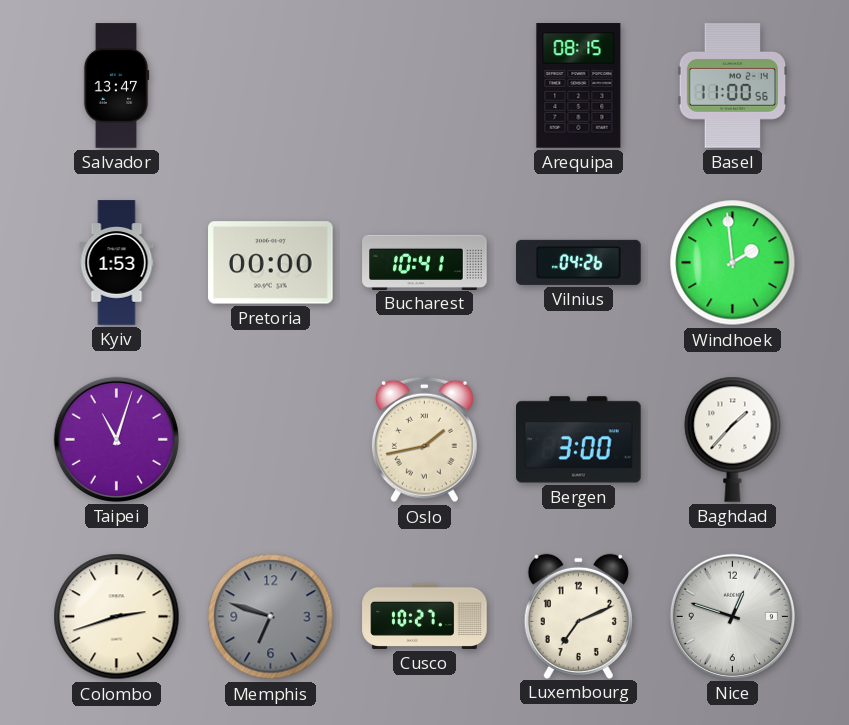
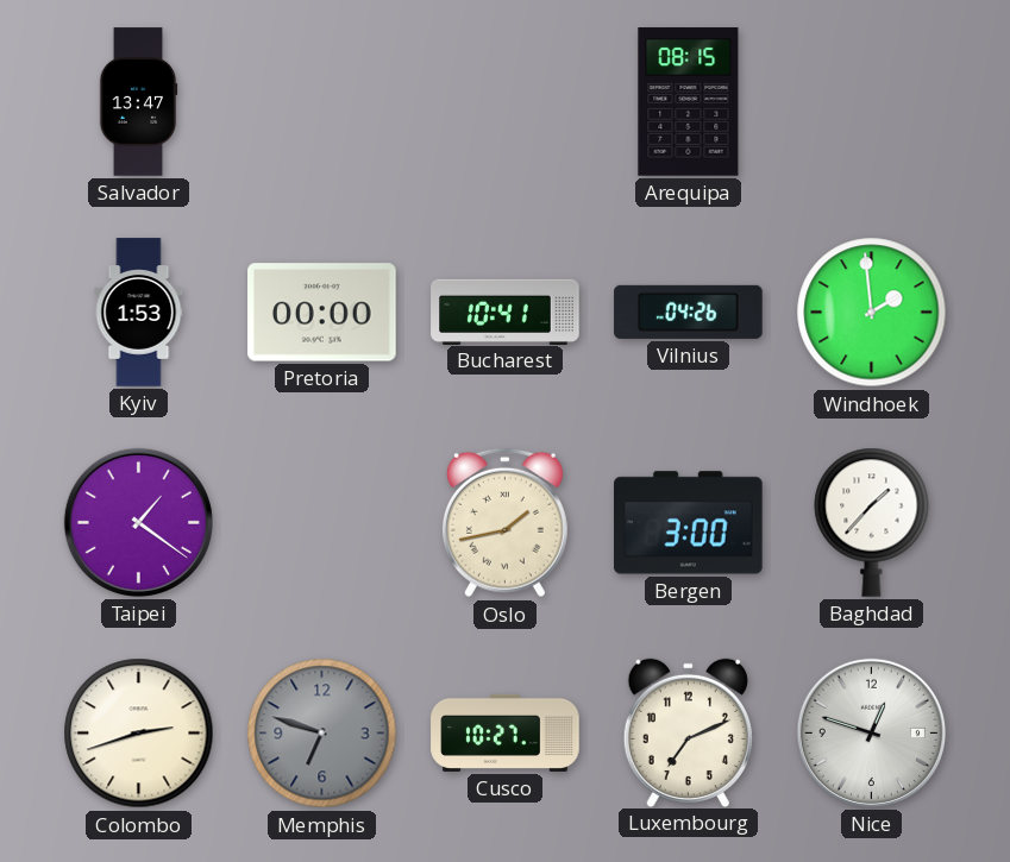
Basel: 11:00 -> none
Taipei: 11:03 -> 1:21
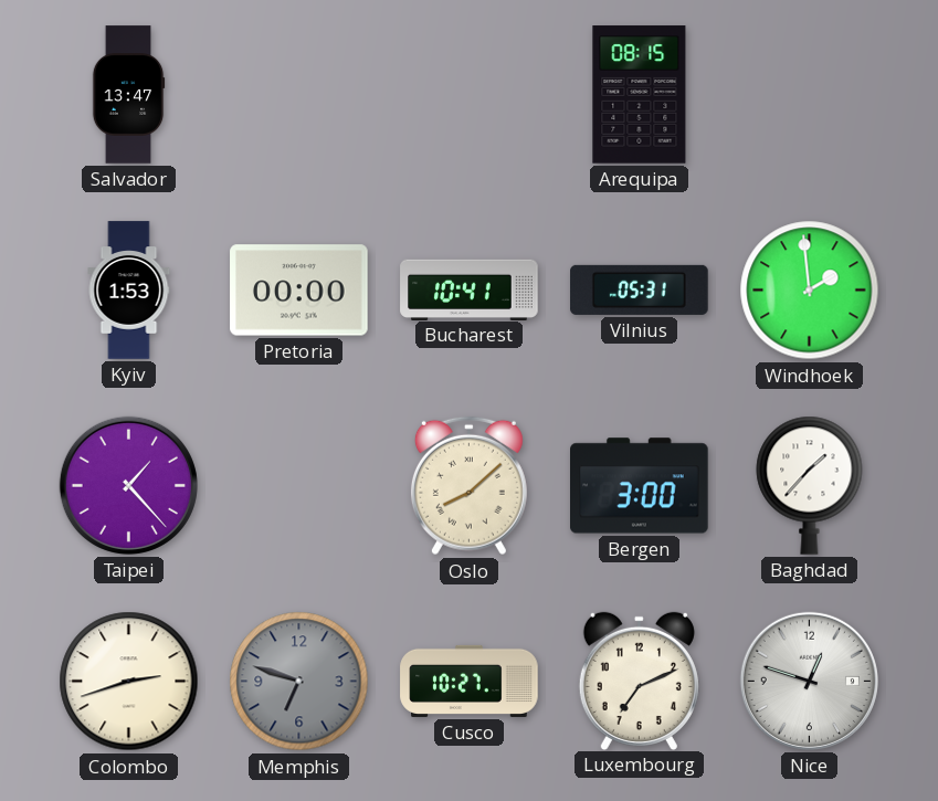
Vilnius: 04:26 -> 05:31
Taipei: 1:21 -> 1:23
Oslo: 1:43 -> 8:08
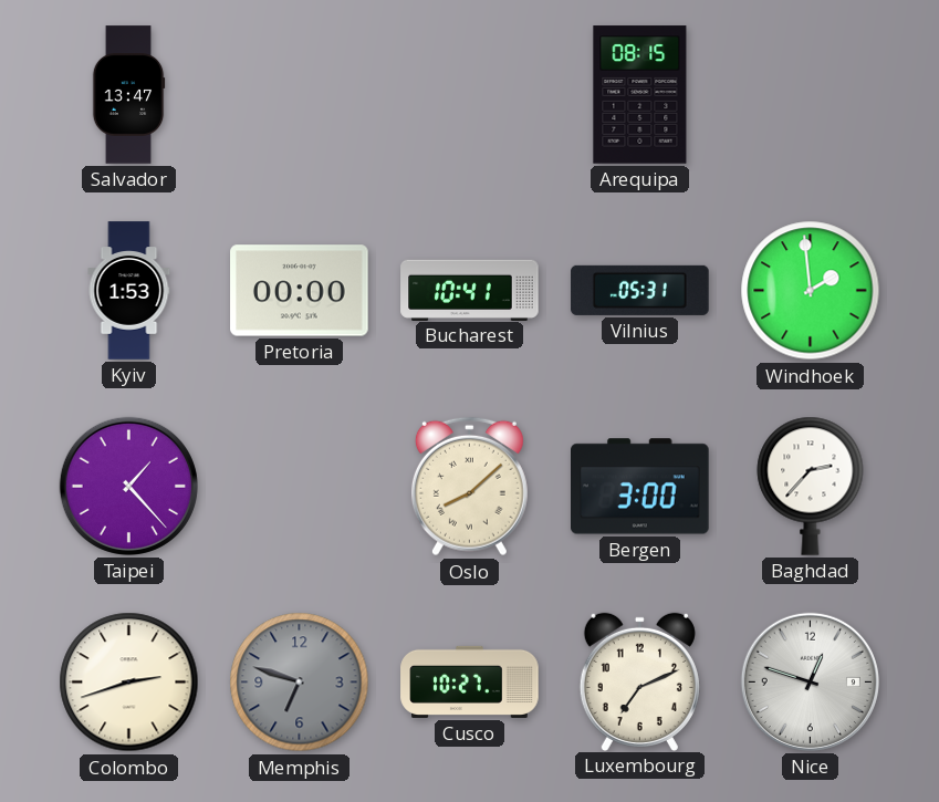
Baghdad: 1:37 -> 2:37
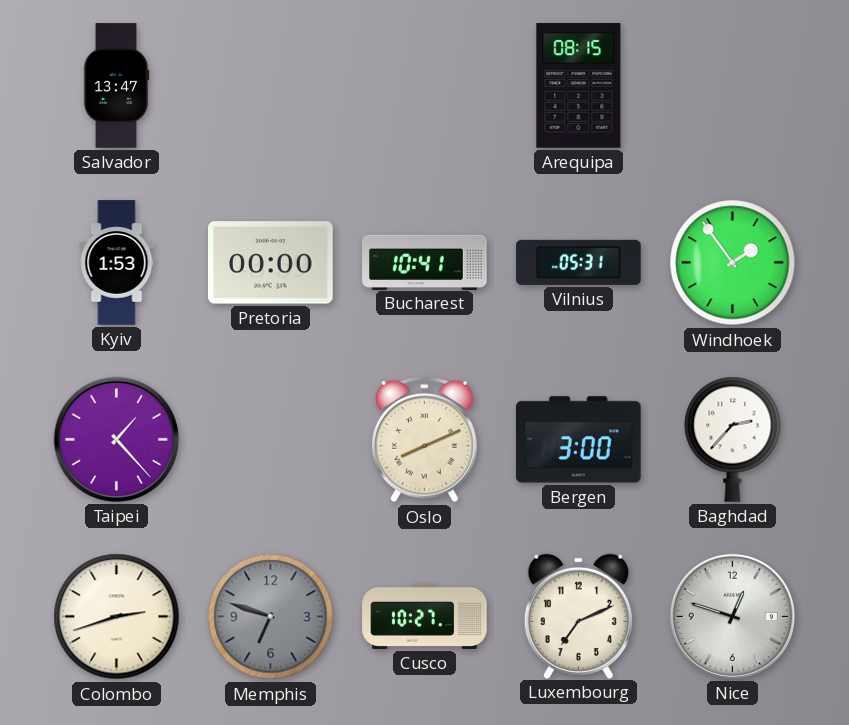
Windhoek: 1:59 -> 1:54
Oslo: 8:08 -> 8:11
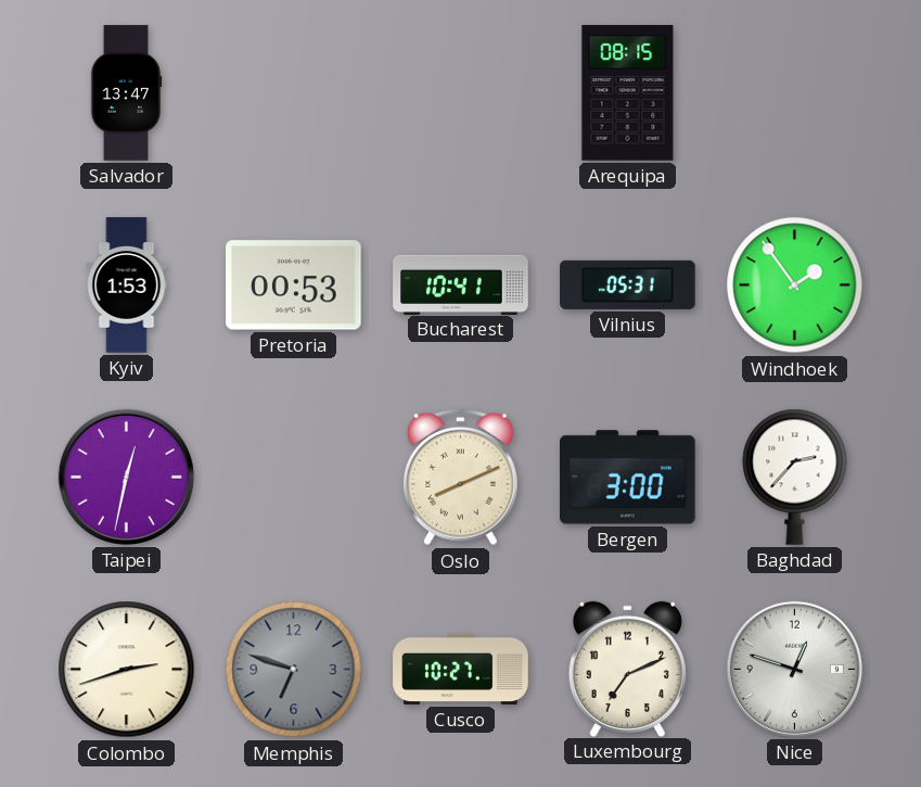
Pretoria: 00:00 -> 00:53
Taipei: 1:23 -> 12:32
